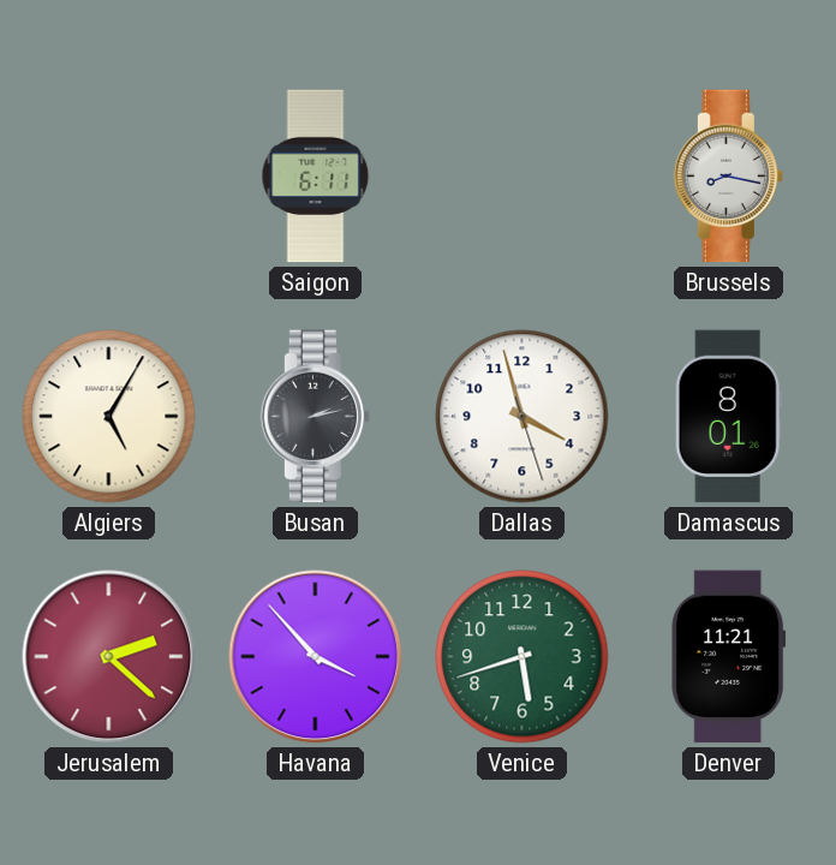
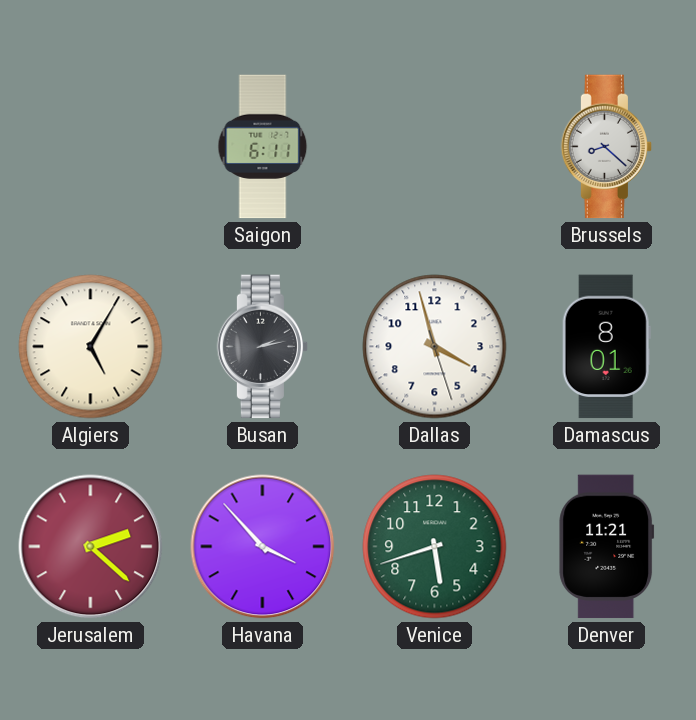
Brussels: 8:17 -> 8:22
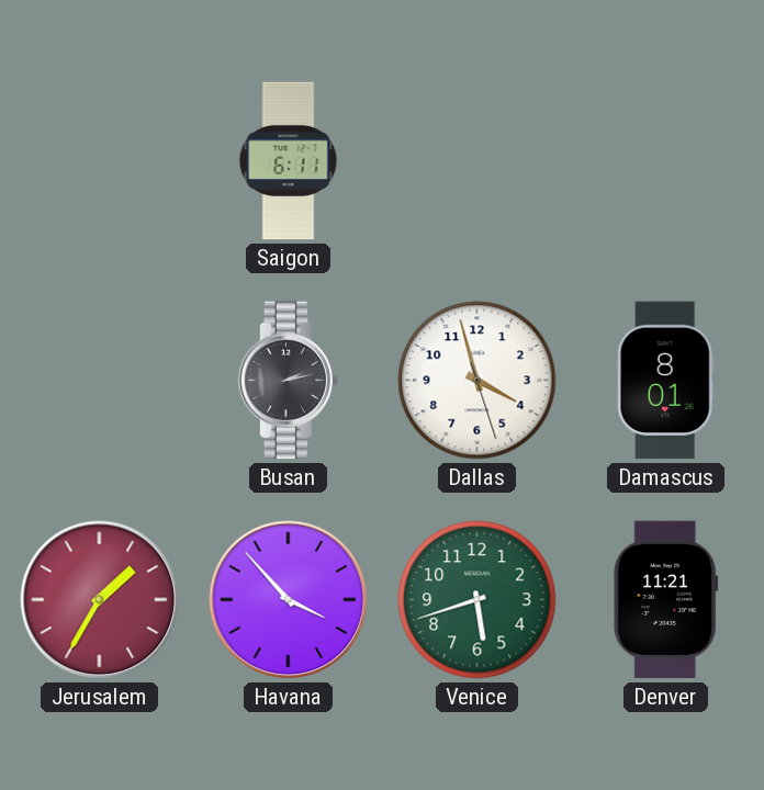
Brussels: 8:22 -> none
Algiers: 5:05 -> none
Jerusalem: 2:22 -> 1:35
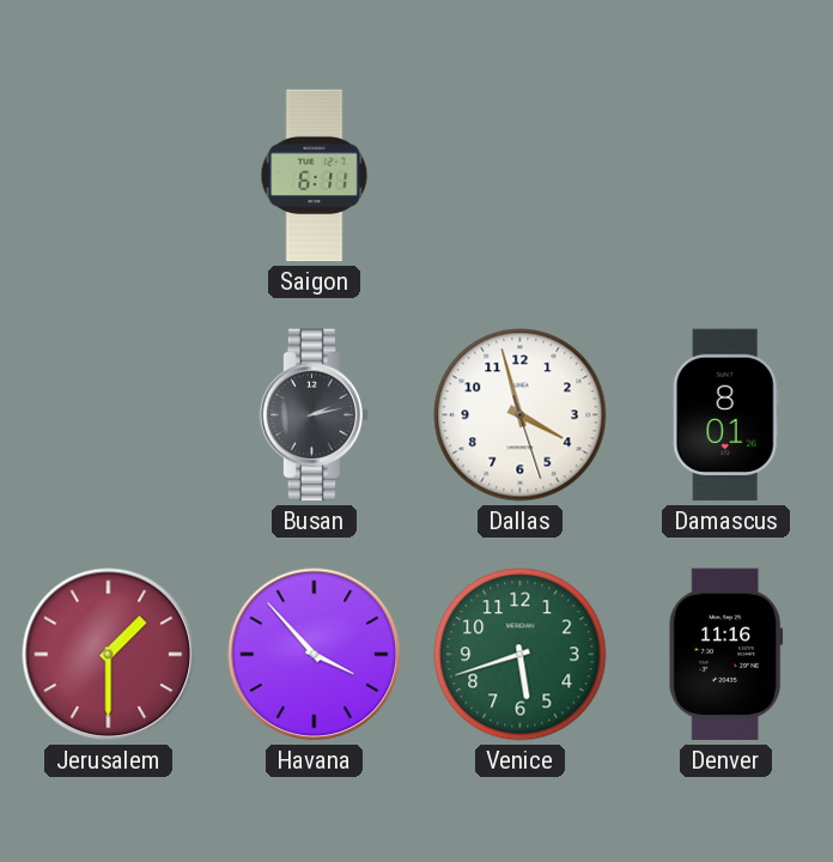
Jerusalem: 1:35 -> 1:30
Denver: 11:21 -> 11:16
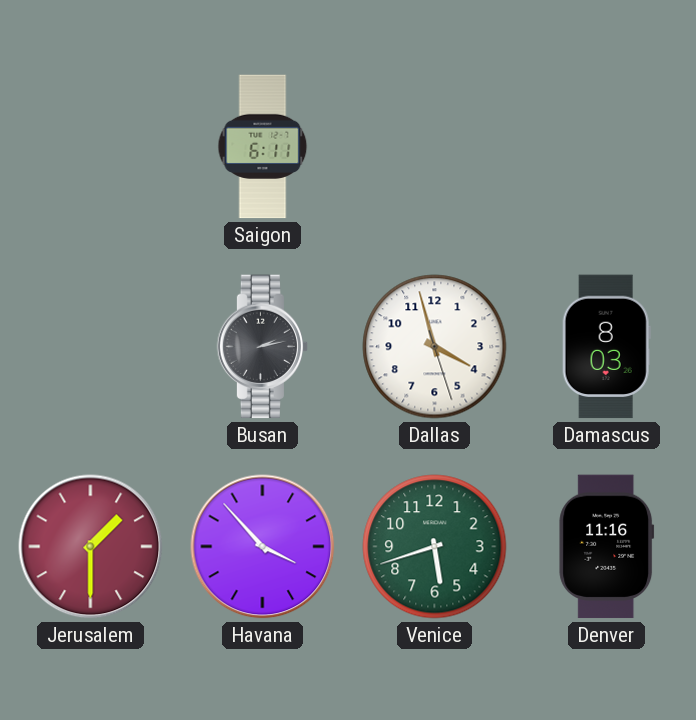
Damascus: 8:01 -> 8:03
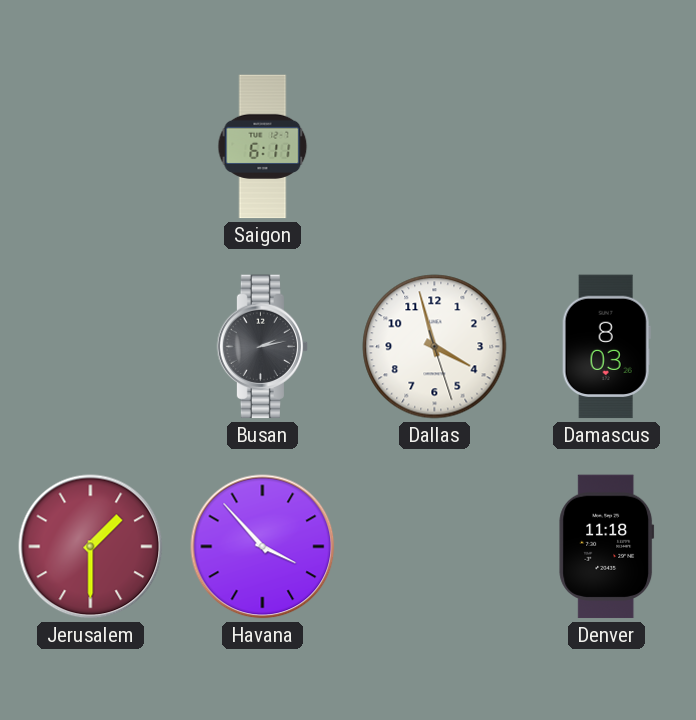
Venice: 5:42 -> none
Denver: 11:16 -> 11:18
